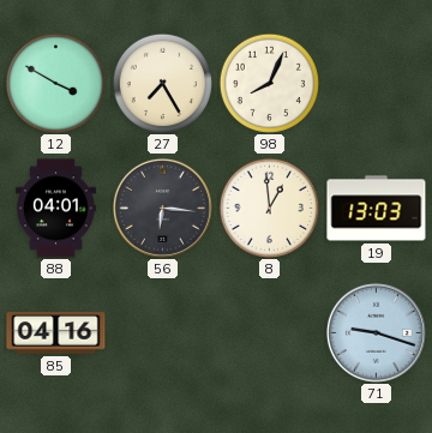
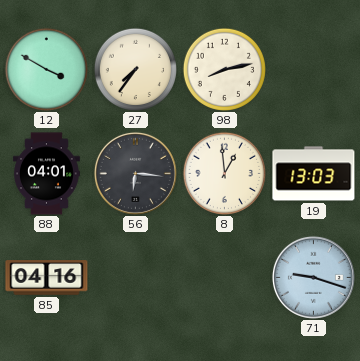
27: 7:25 -> 7:36
98: 8:04 -> 8:13
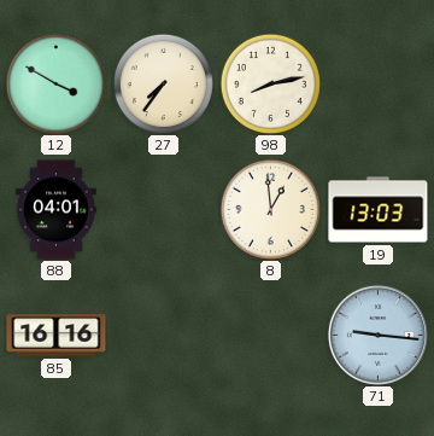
56: 6:16 -> none
85: 04:16 -> 16:16
71: 9:18 -> 9:16
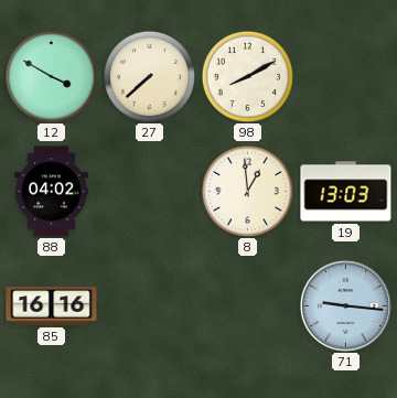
27: 7:36 -> 7:38
98: 8:13 -> 8:10
88: 04:01 -> 04:02
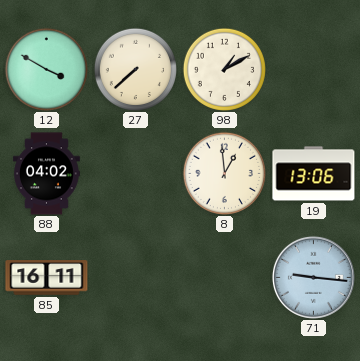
98: 8:10 -> 1:10
19: 13:03 -> 13:06
85: 16:16 -> 16:11
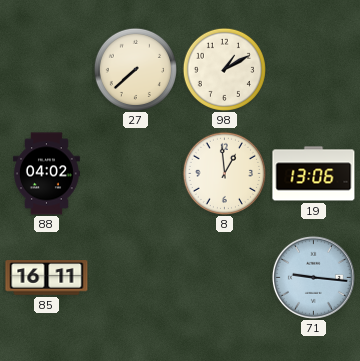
12: 3:50 -> none
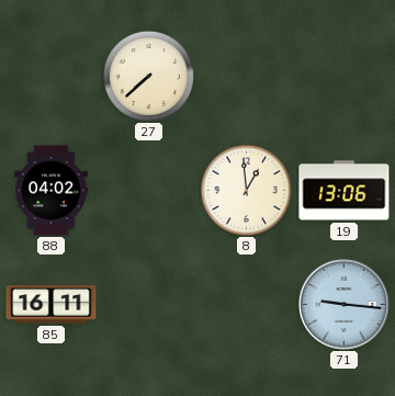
98: 1:10 -> none
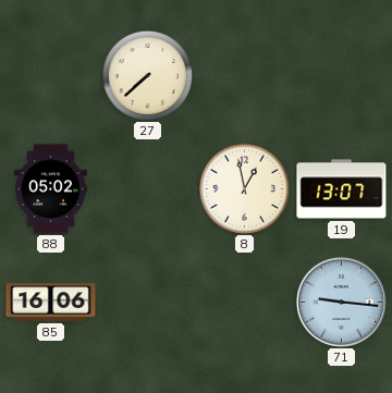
88: 04:02 -> 05:02
8: 12:59 -> 12:58
19: 13:06 -> 13:07
85: 16:11 -> 16:06
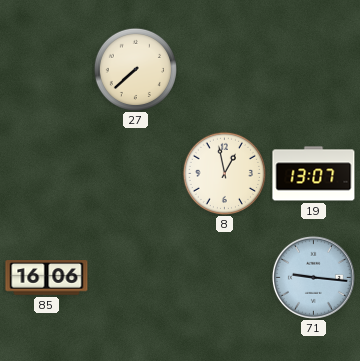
88: 05:02 -> none
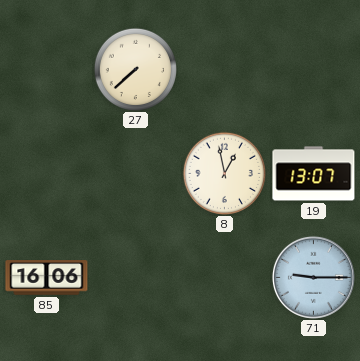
71: 9:16 -> 9:15
